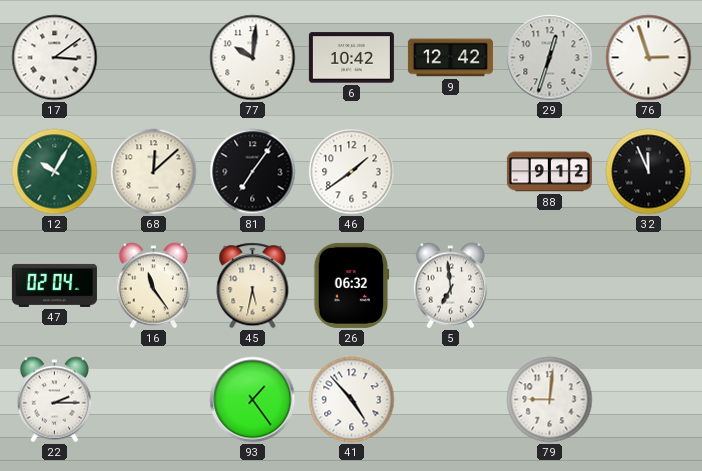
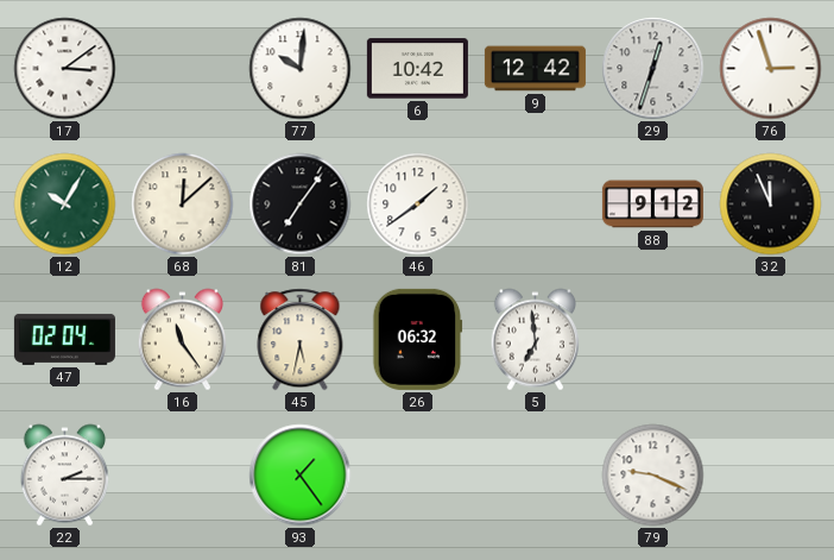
41: 4:53 -> none
79: 9:01 -> 9:19
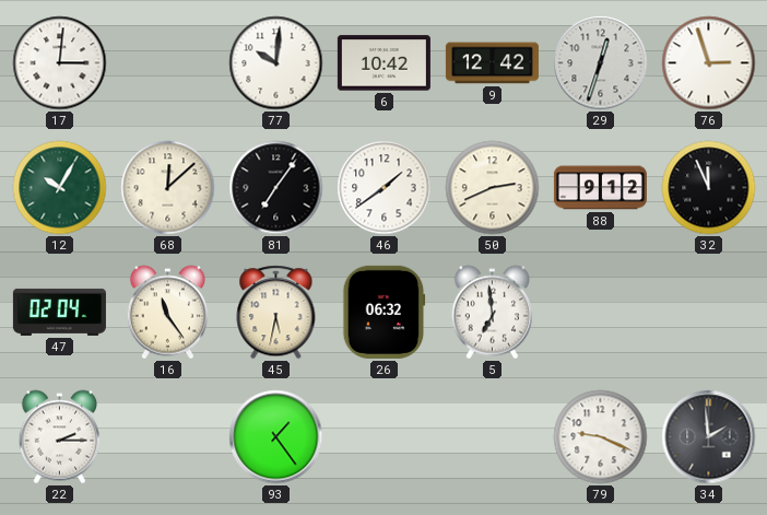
17: 3:09 -> 3:01
50: none -> 2:41
34: none -> 1:59
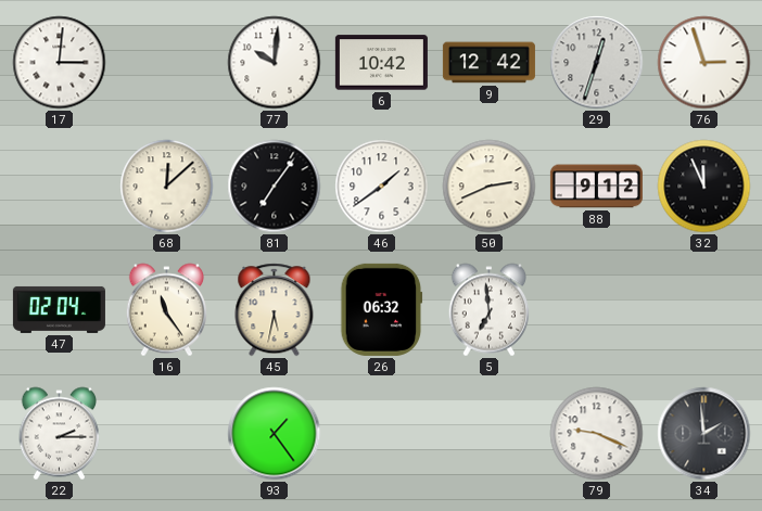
12: 10:05 -> none
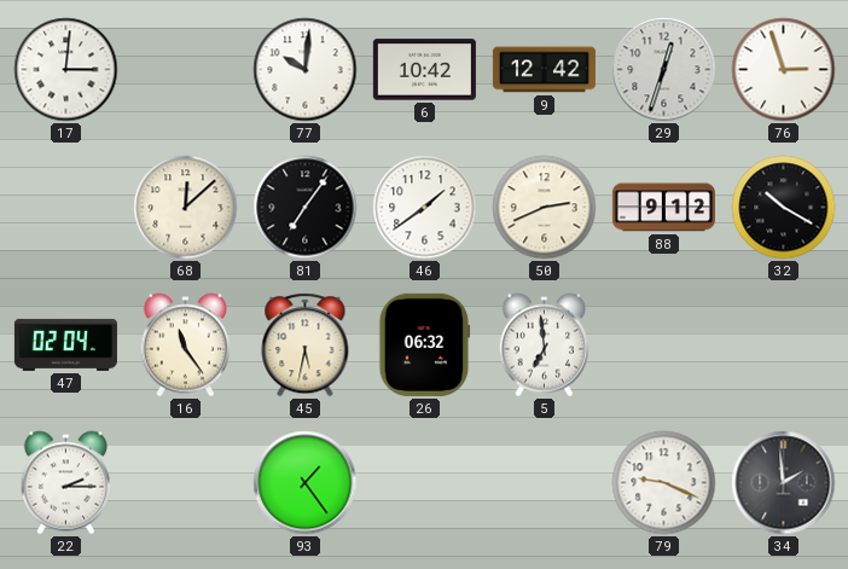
32: 11:56 -> 10:20
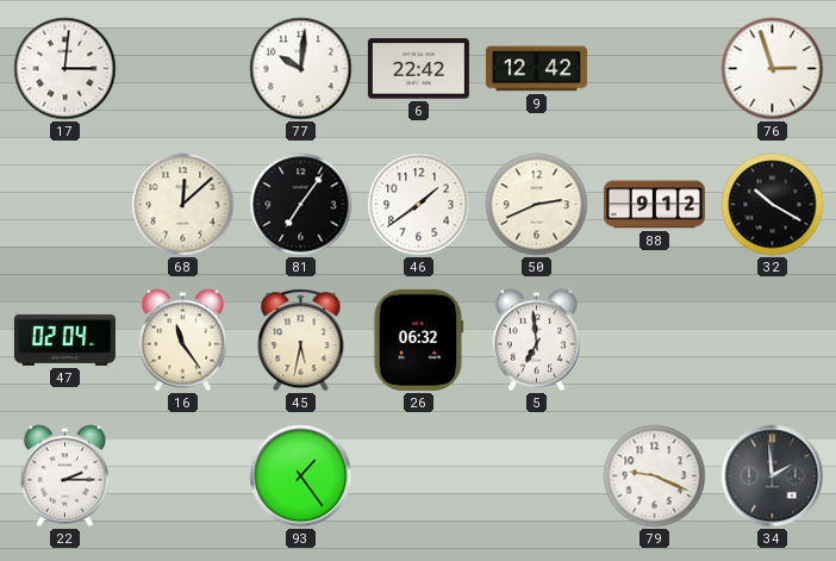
6: 10:42 -> 22:42
29: 12:33 -> none
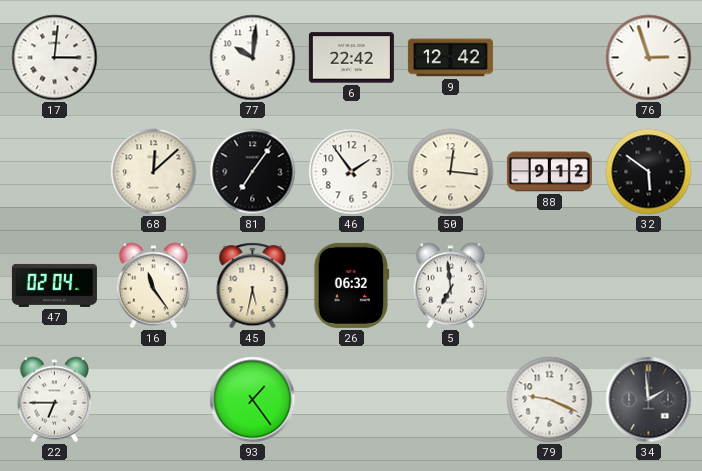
46: 1:39 -> 1:54
50: 2:41 -> 12:16
32: 10:20 -> 5:51
22: 2:15 -> 6:45
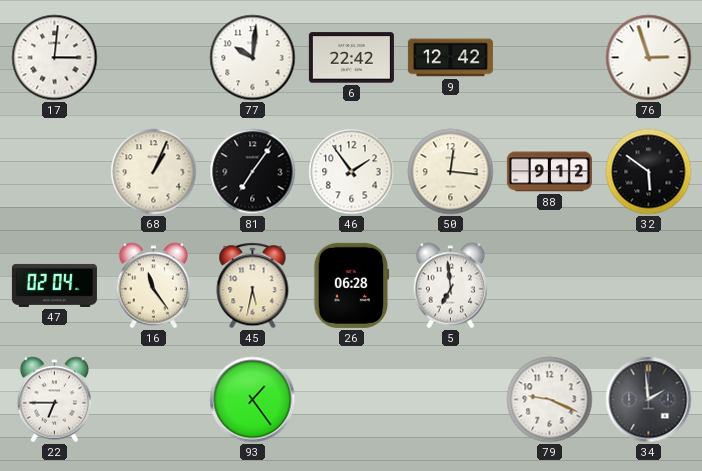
68: 12:08 -> 1:04
26: 06:32 -> 06:28
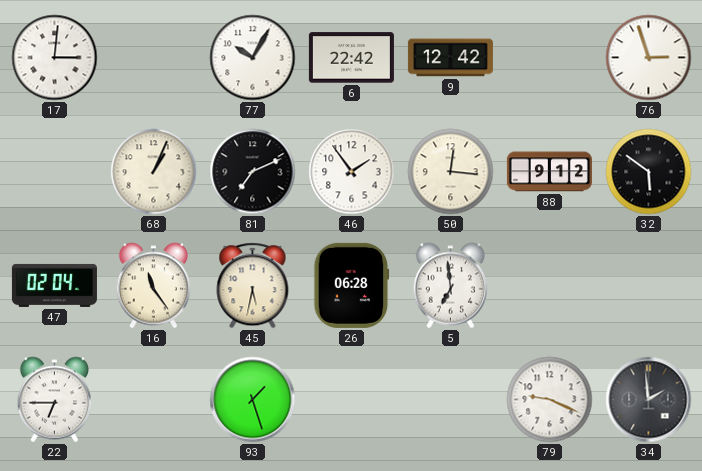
77: 10:01 -> 10:05
81: 7:06 -> 7:11
93: 1:24 -> 1:27
